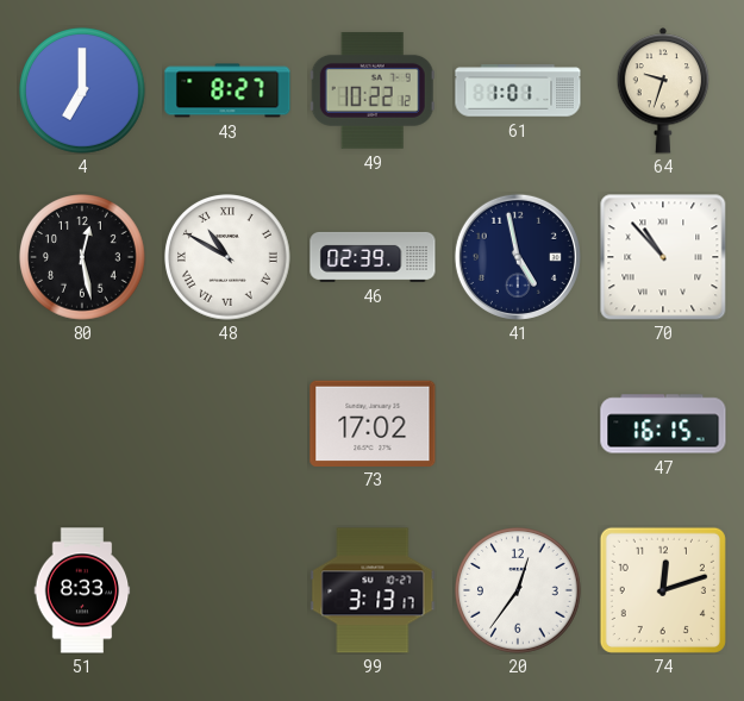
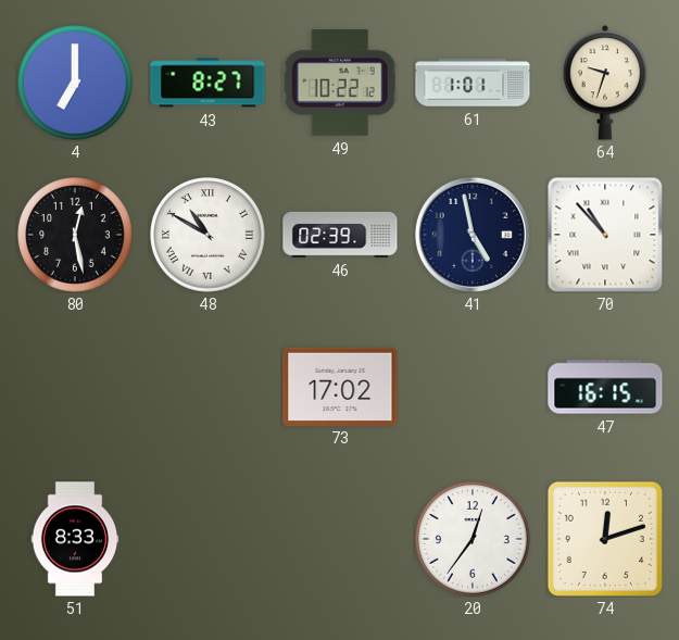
99: 3:13 -> none
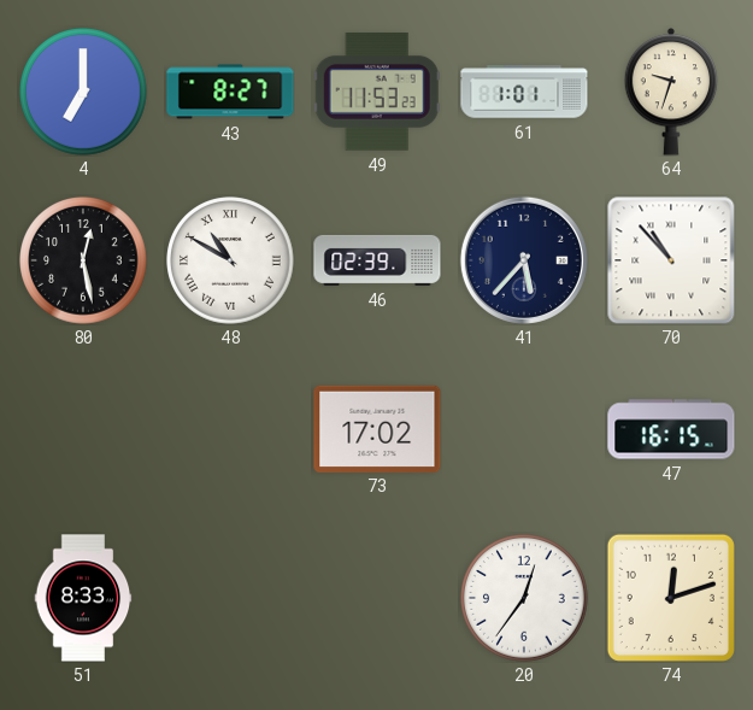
49: 10:22 -> 11:53
41: 4:58 -> 5:37
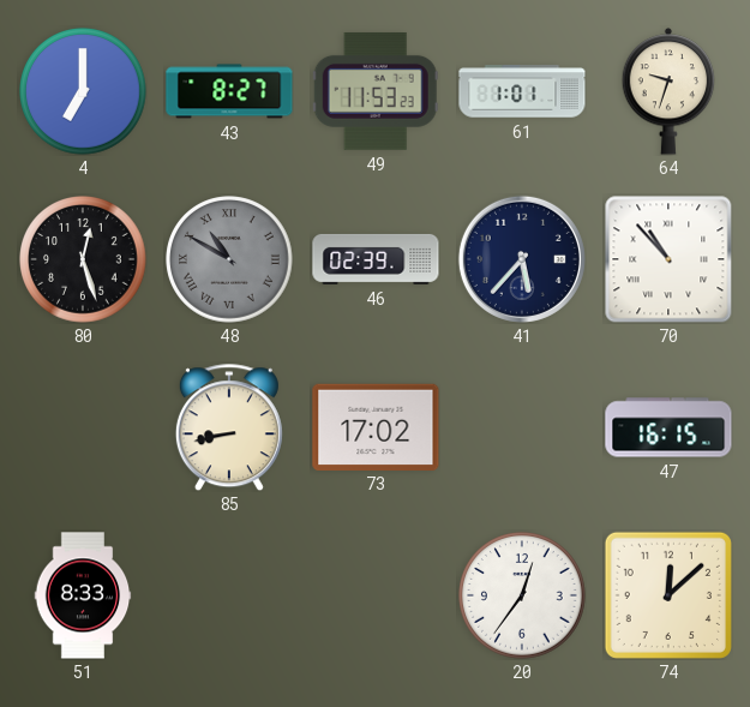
80: 12:28 -> 12:27
48 dial: white -> grey
85: none -> 8:43
74: 12:12 -> 12:08
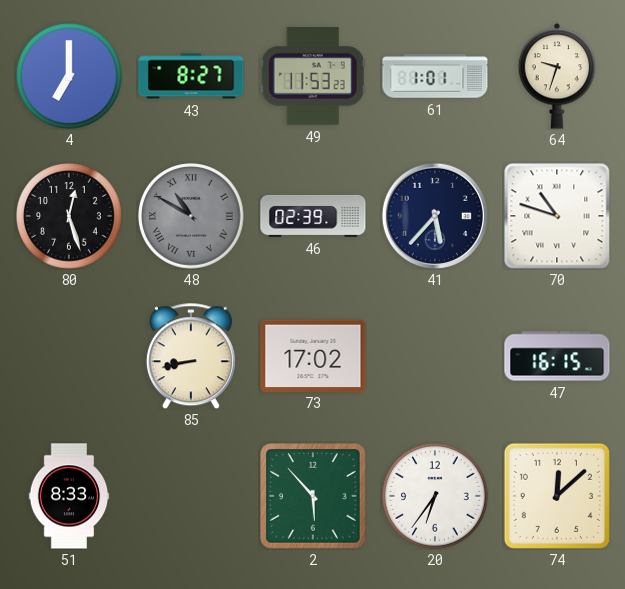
70: 10:53 -> 10:48
2: none -> 5:53
20: 12:36 -> 6:36
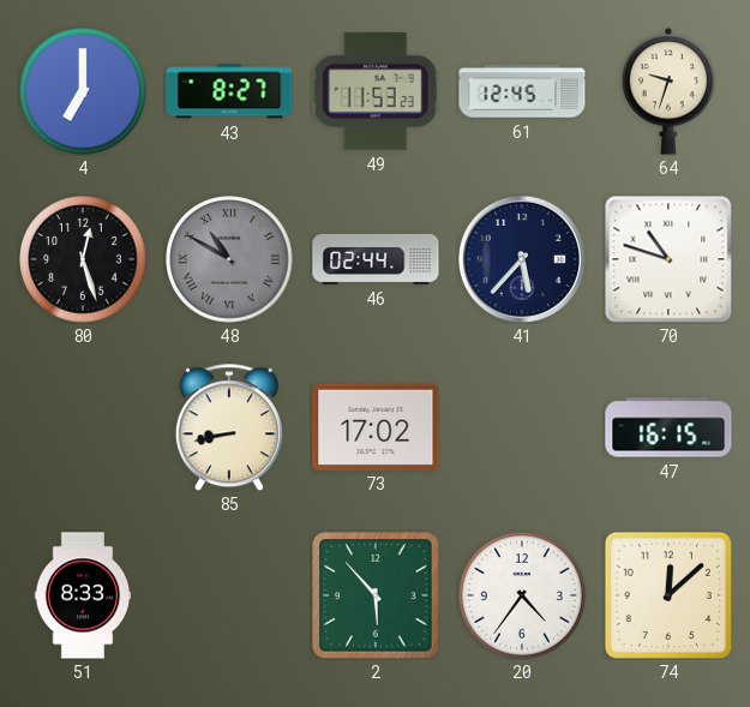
61: 1:01 -> 12:45
46: 02:39 -> 02:44
20: 6:36 -> 4:36
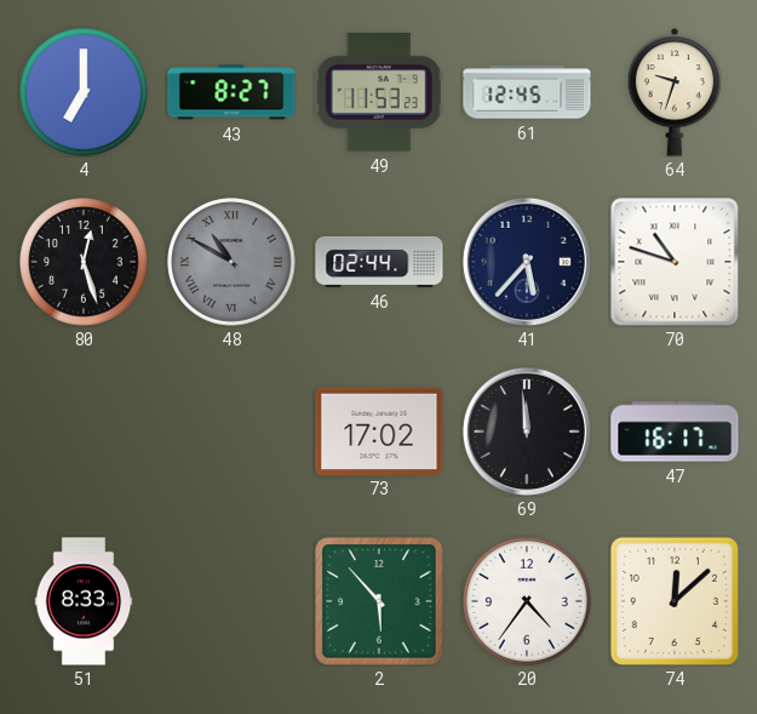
85: 8:43 -> none
69: none -> 11:59
47: 16:15 -> 16:17
